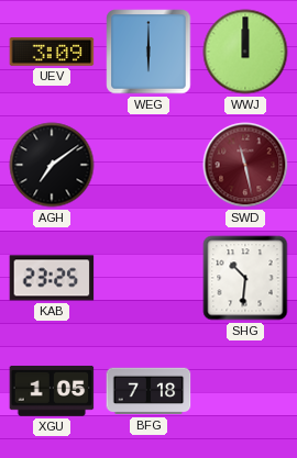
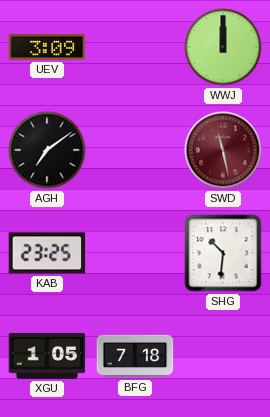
WEG: 6:00 -> none
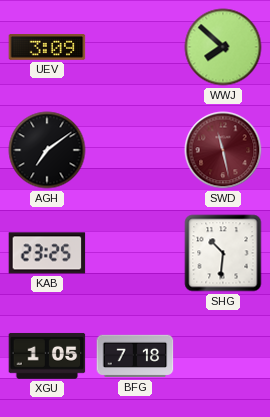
WWJ: 12:00 -> 7:52
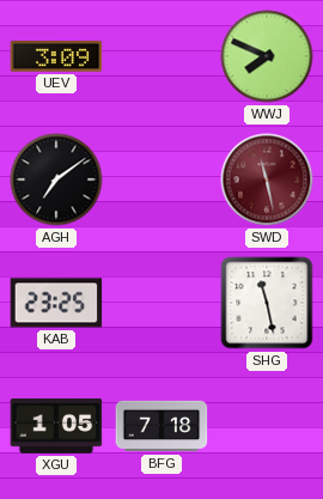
WWJ: 7:52 -> 7:49
SHG: 10:31 -> 11:28
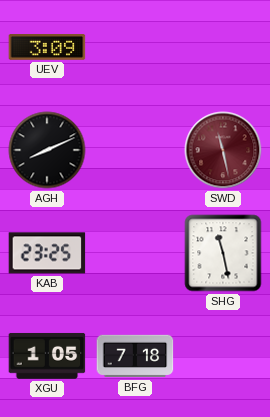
WWJ: 7:49 -> none
AGH: 7:09 -> 8:11
